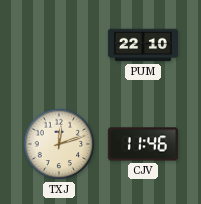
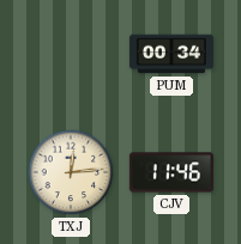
PUM: 22:10 -> 00:34
TXJ: 12:12 -> 12:14
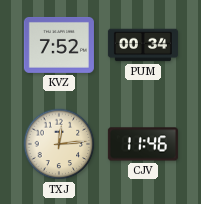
KVZ: none -> 7:52
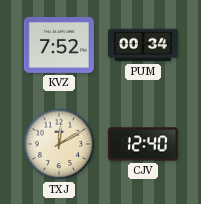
TXJ: 12:14 -> 12:10
CJV: 11:46 -> 12:40
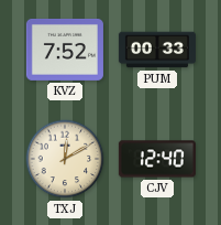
PUM: 00:34 -> 00:33
